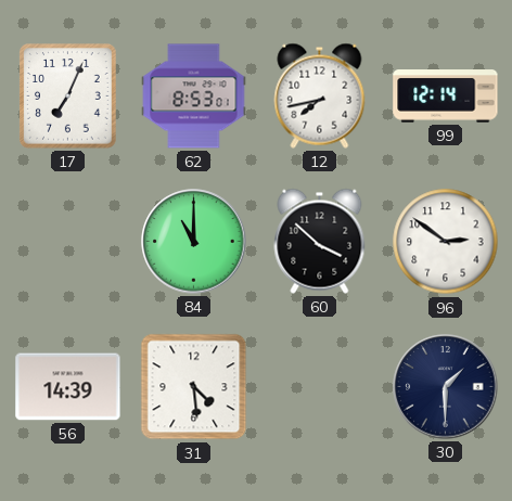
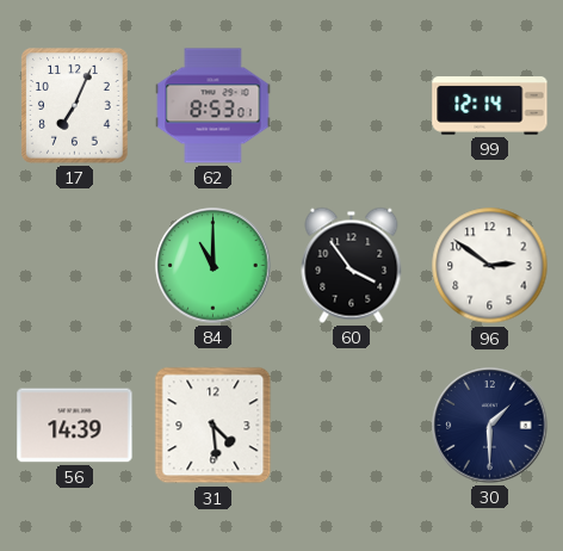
12: 7:43 -> none
60: 3:52 -> 3:54
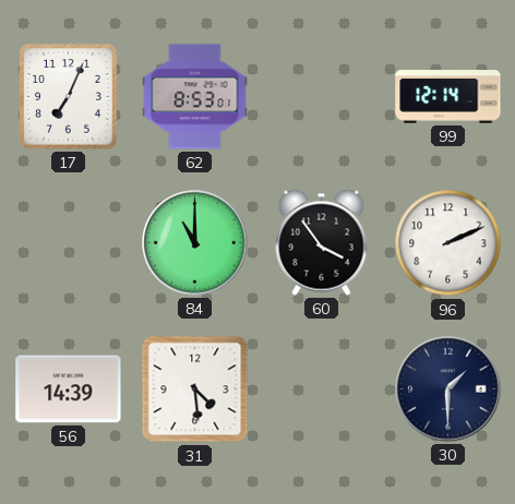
96: 2:51 -> 2:11
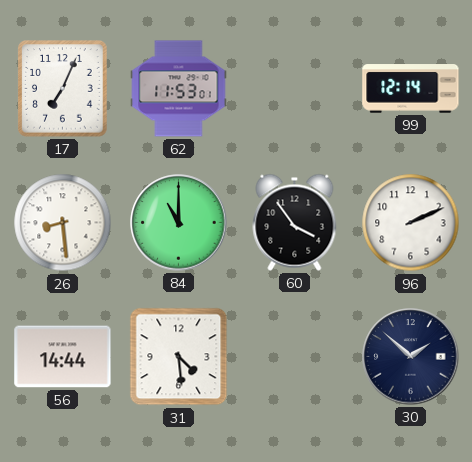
62: 8:53 -> 11:53
26: none -> 8:29
56: 14:39 -> 14:44
30: 1:30 -> 1:52
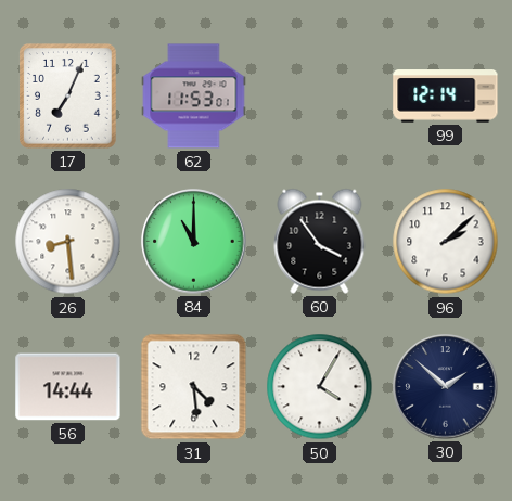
96: 2:11 -> 2:08
50: none -> 4:05
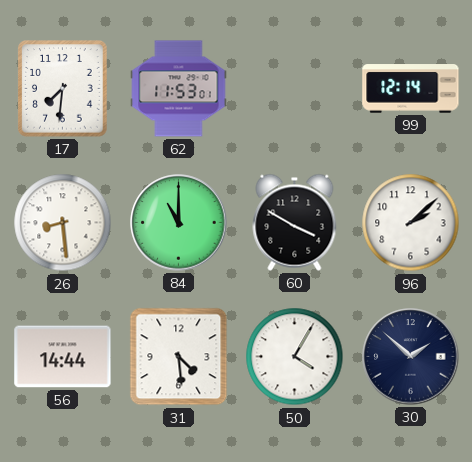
17: 7:04 -> 7:31
60: 3:54 -> 3:50
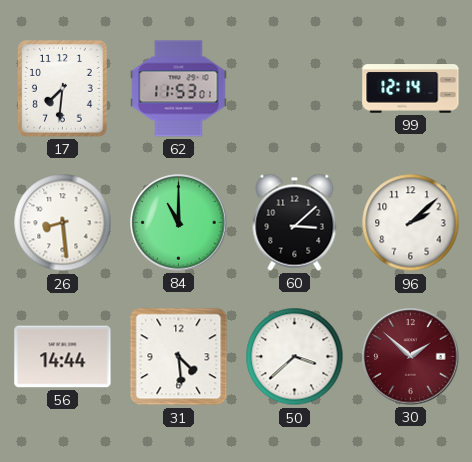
60: 3:50 -> 3:08
50: 4:05 -> 3:38
30 dial: navy -> burgundy
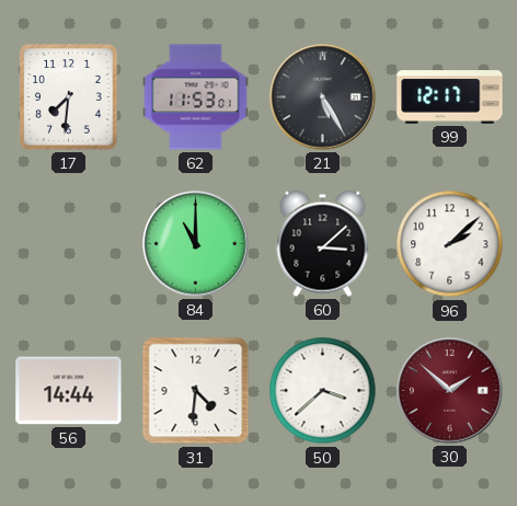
21: none -> 5:25
99: 12:14 -> 12:17
26: 8:29 -> none
31: 4:29 -> 4:31
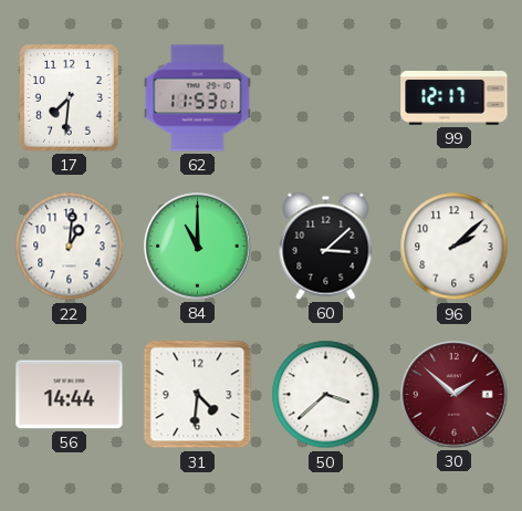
21: 5:25 -> none
22: none -> 1:01
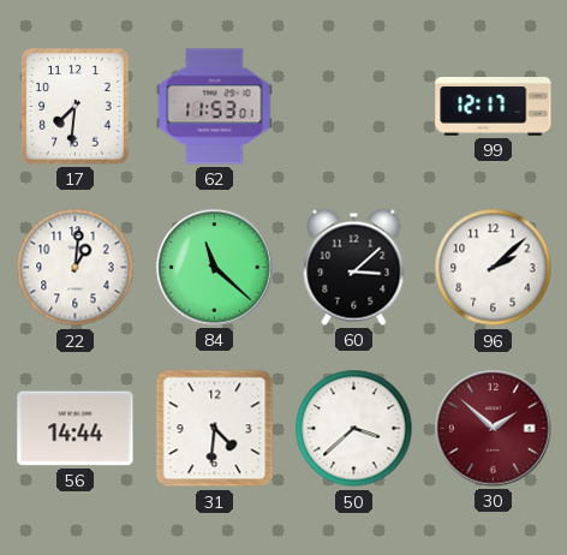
84: 11:00 -> 11:22
